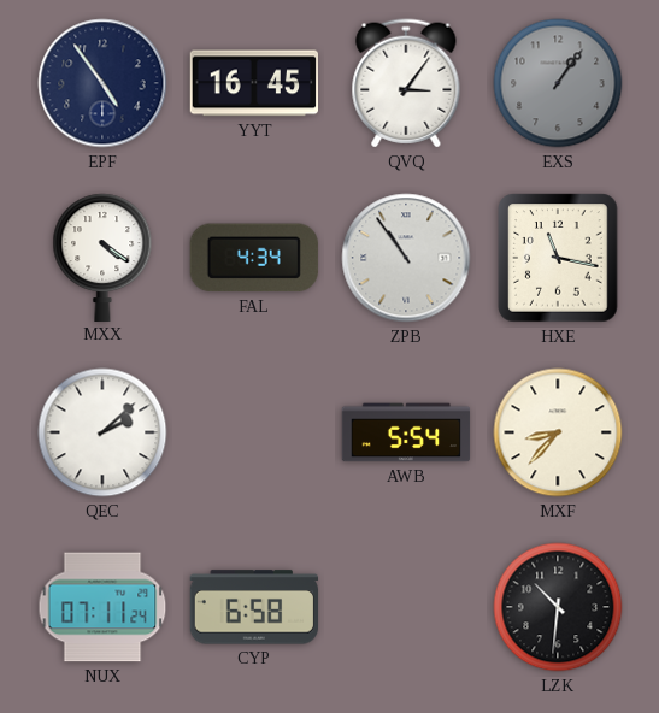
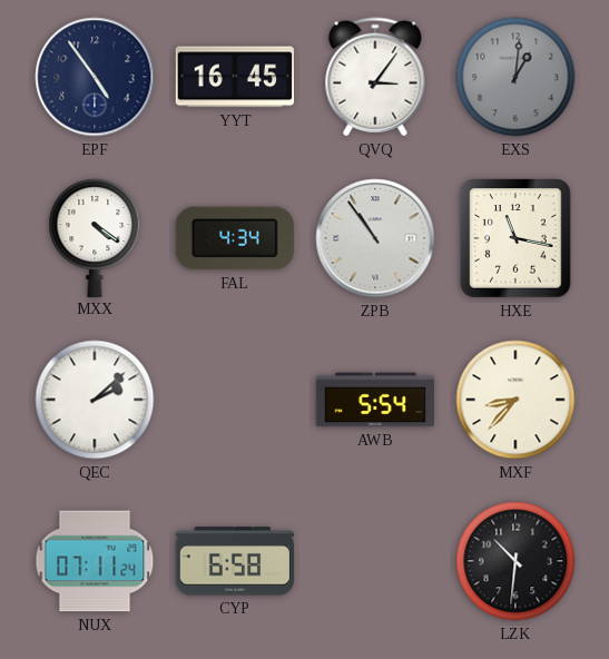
EXS: 1:06 -> 1:01
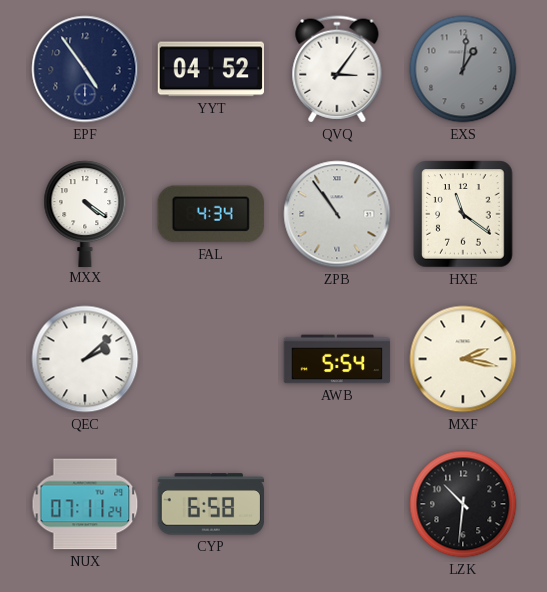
YYT: 16:45 -> 04:52
HXE: 11:17 -> 11:21
MXF: 8:37 -> 2:17
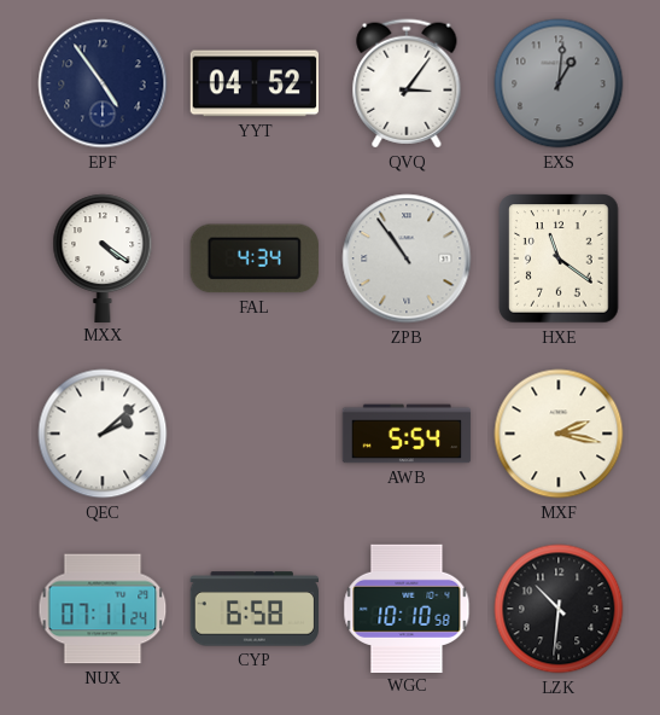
WGC: none -> 10:10
